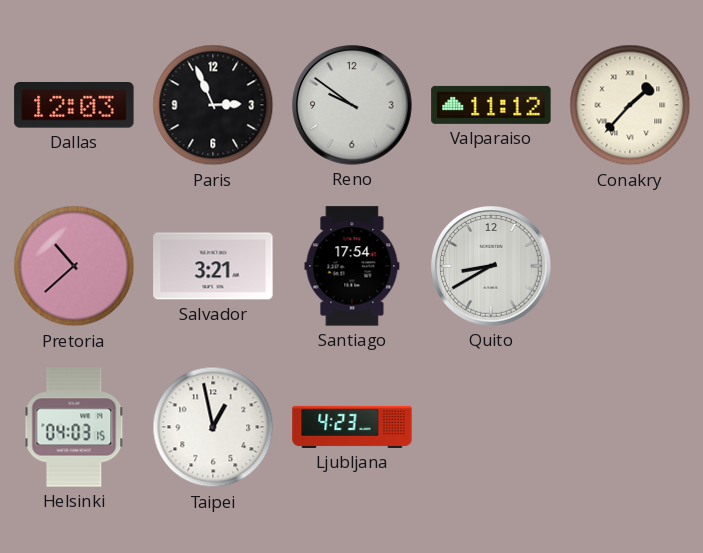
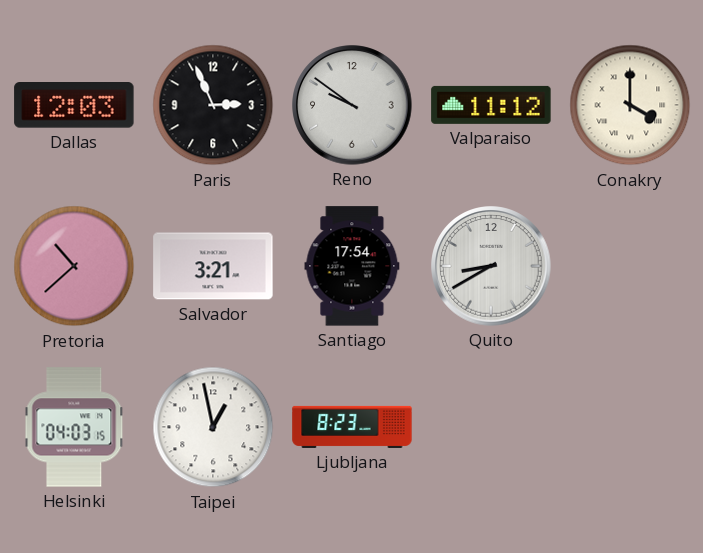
Conakry: 1:37 -> 4:00
Ljubljana: 4:23 -> 8:23
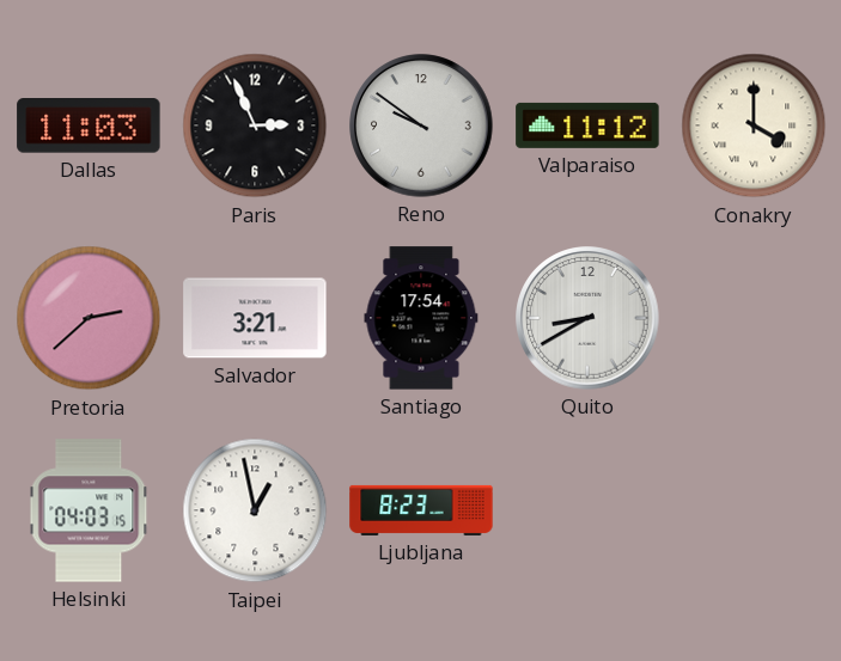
Dallas: 12:03 -> 11:03
Pretoria: 10:38 -> 2:38
